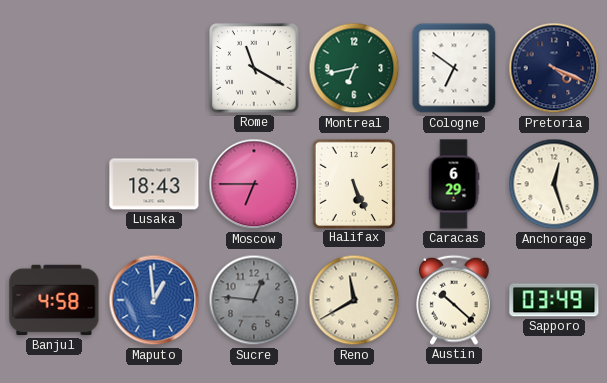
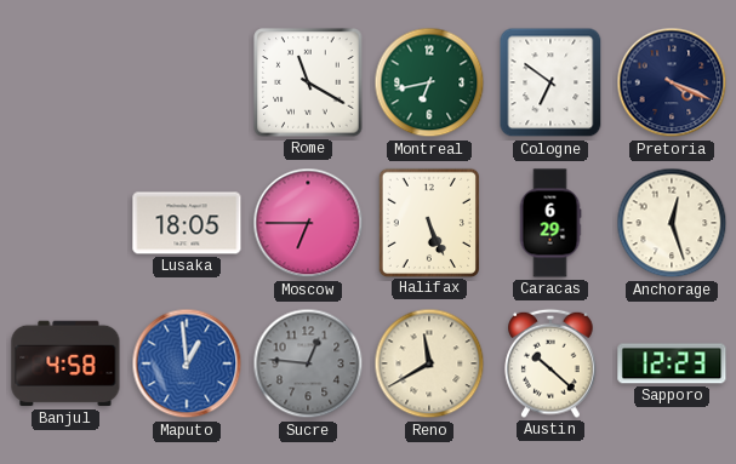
Lusaka: 18:43 -> 18:05
Sapporo: 03:49 -> 12:23
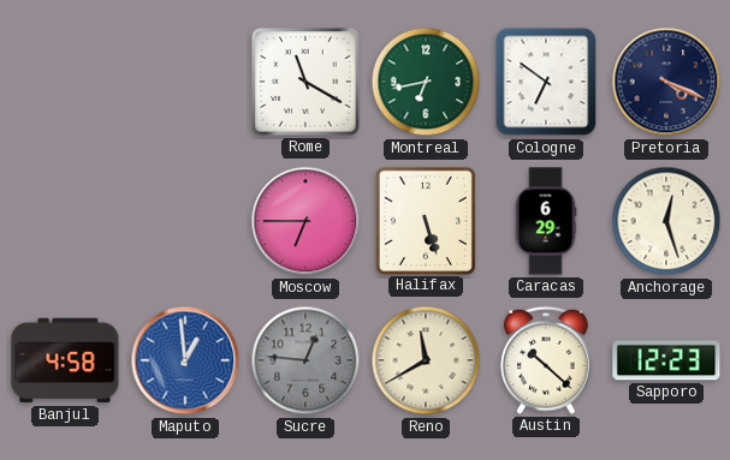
Lusaka: 18:05 -> none
Halifax: 5:26 -> 5:27
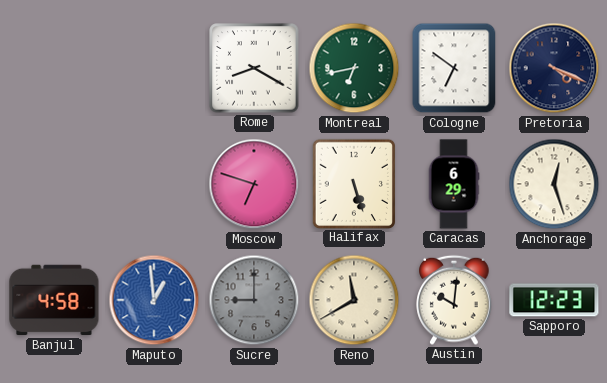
Rome: 11:20 -> 8:20
Moscow: 6:45 -> 6:48
Sucre: 12:46 -> 9:00
Austin: 10:22 -> 10:01
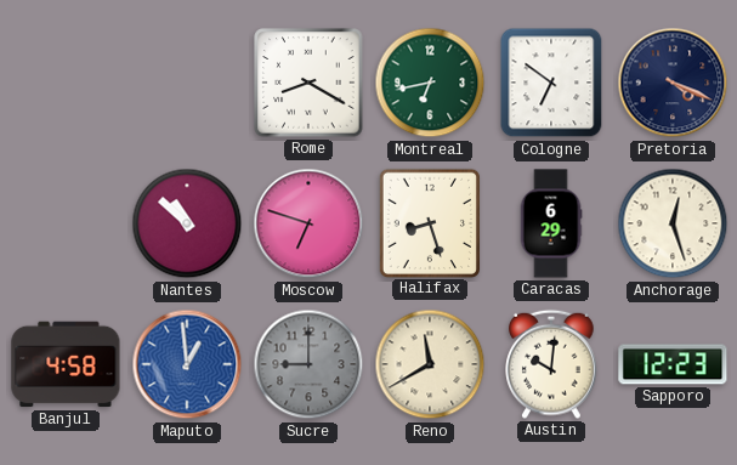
Nantes: none -> 10:52
Halifax: 5:27 -> 8:27
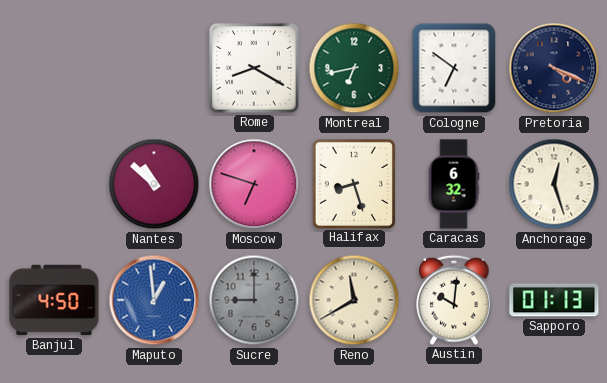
Caracas: 6:29 -> 6:32
Banjul: 4:58 -> 4:50
Sapporo: 12:23 -> 01:13
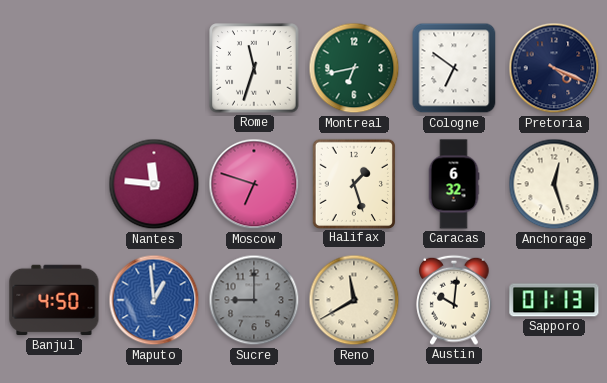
Rome: 8:20 -> 11:33
Nantes: 10:52 -> 11:46
Halifax: 8:27 -> 1:27
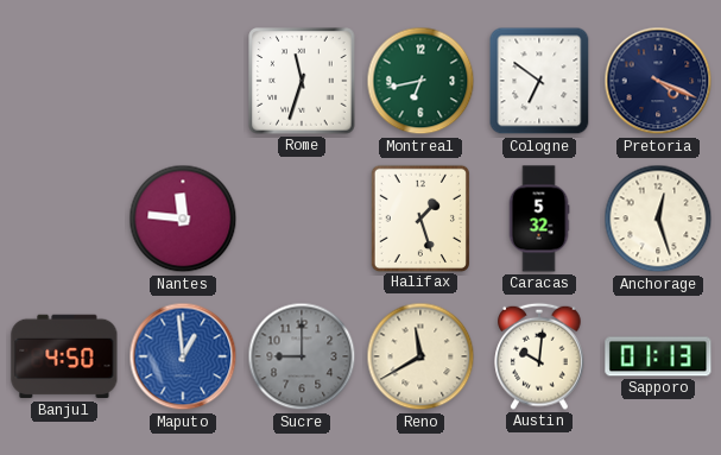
Moscow: 6:48 -> none
Caracas: 6:32 -> 5:32
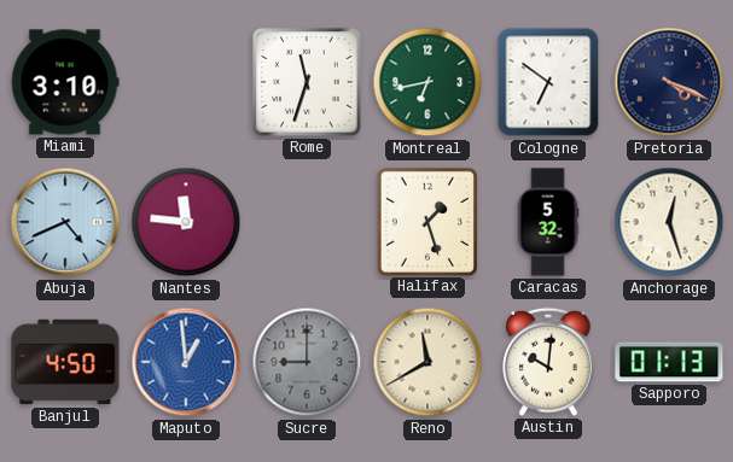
Miami: none -> 3:10
Abuja: none -> 4:41
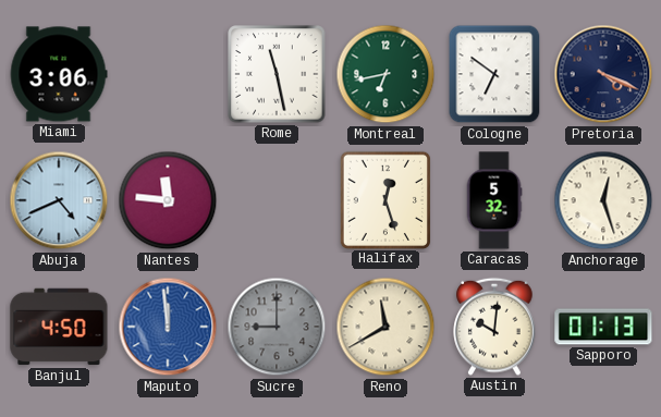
Miami: 3:10 -> 3:06
Rome: 11:33 -> 11:28
Halifax: 1:27 -> 12:27
Maputo: 12:59 -> 11:59
